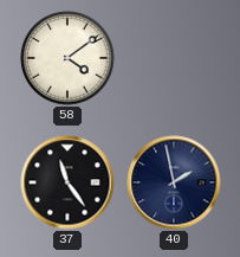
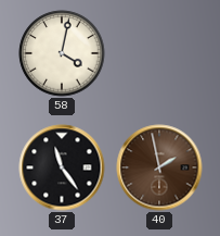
58: 4:09 -> 4:02
40 dial: navy -> brown
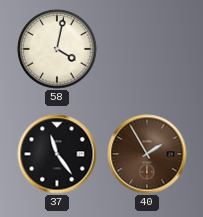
40: 1:58 -> 1:55
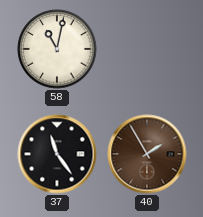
58: 4:02 -> 11:02
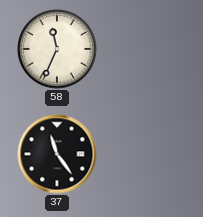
58: 11:02 -> 11:34
40: 1:55 -> none
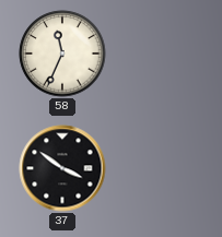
37: 11:24 -> 3:51
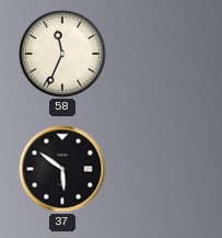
37: 3:51 -> 5:51
